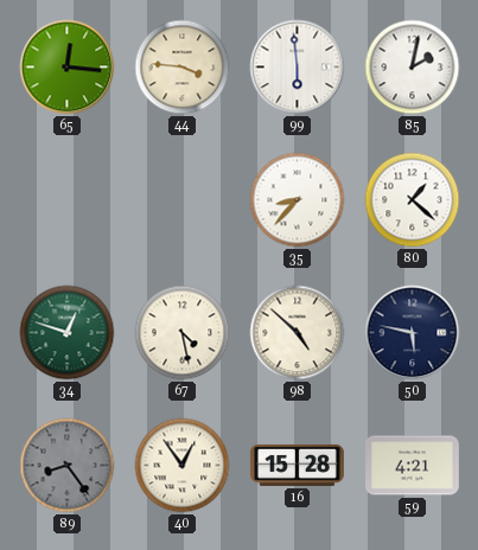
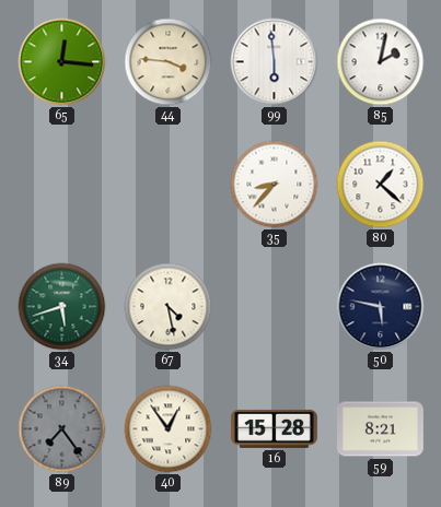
34: 12:48 -> 5:42
98: 4:52 -> none
89: 8:24 -> 7:24
59: 4:21 -> 8:21
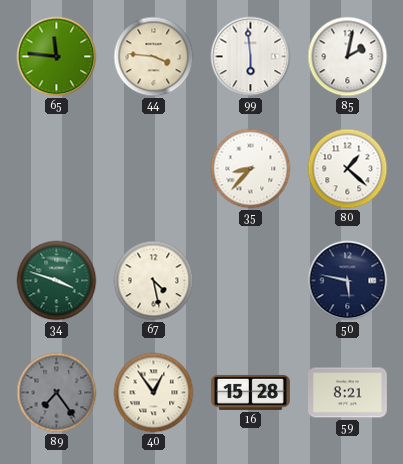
65: 12:16 -> 11:46
34: 5:42 -> 3:48
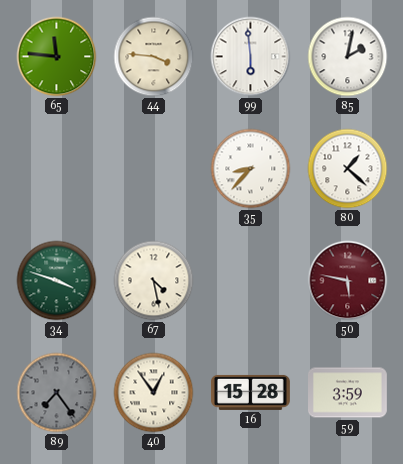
50 dial: navy -> burgundy
59: 8:21 -> 3:59
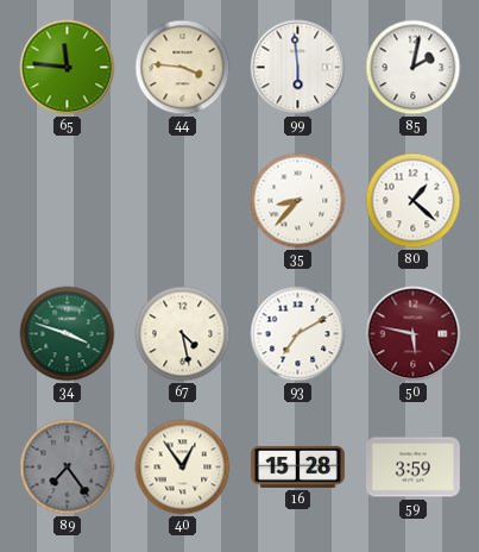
93: none -> 7:10
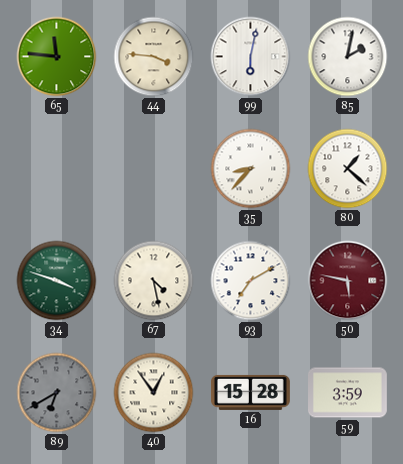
99: 5:59 -> 6:02
89: 7:24 -> 6:40
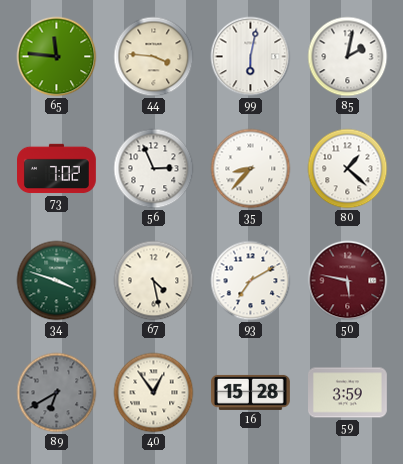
73: none -> 7:02
56: none -> 2:56
